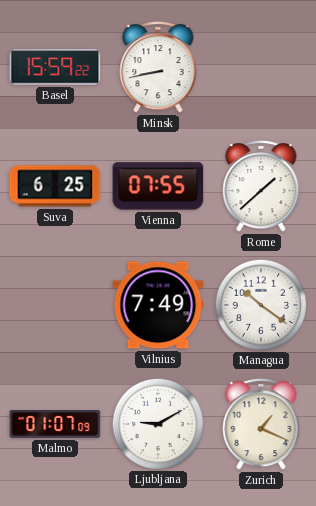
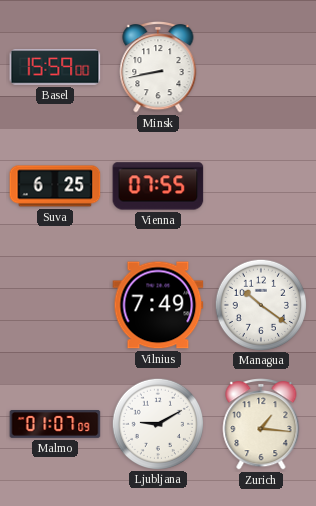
Basel: 15:59:22 -> 15:59:00
Rome: 1:38 -> none
Zurich: 1:19 -> 1:16
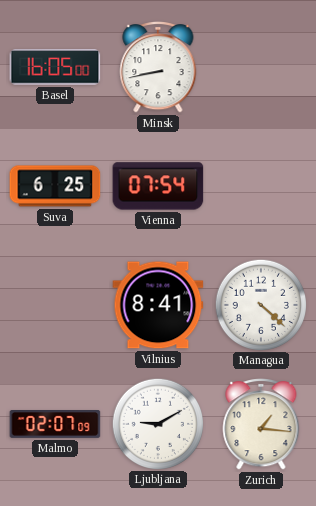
Basel: 15:59 -> 16:05
Vienna: 07:55 -> 07:54
Vilnius: 7:49 -> 8:41
Managua: 10:21 -> 4:22
Malmo: 01:07 -> 02:07
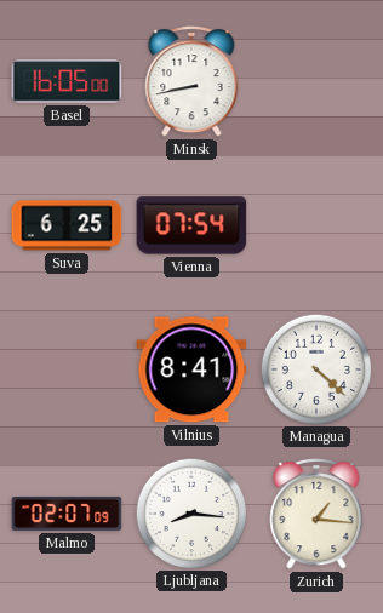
Ljubljana: 9:10 -> 8:16
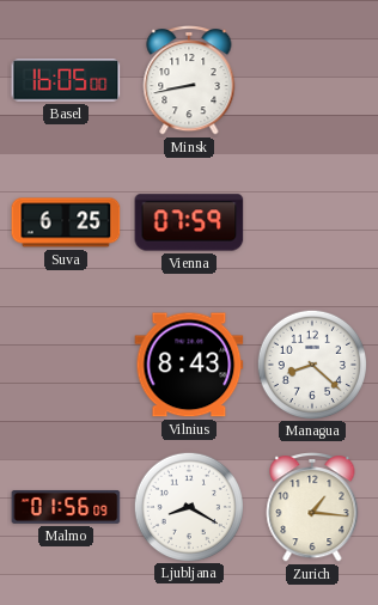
Vienna: 07:54 -> 07:59
Vilnius: 8:41 -> 8:43
Managua: 4:22 -> 8:22
Malmo: 02:07 -> 01:56
Ljubljana: 8:16 -> 8:20
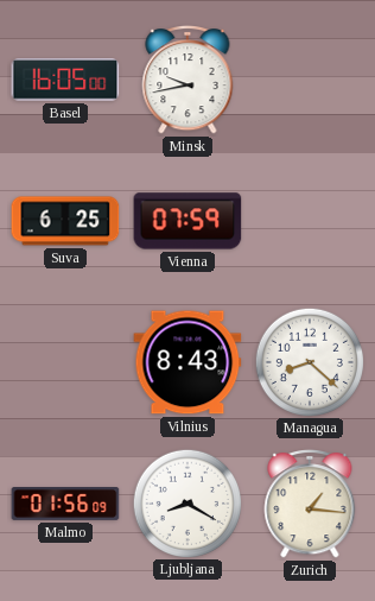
Minsk: 8:43 -> 9:43
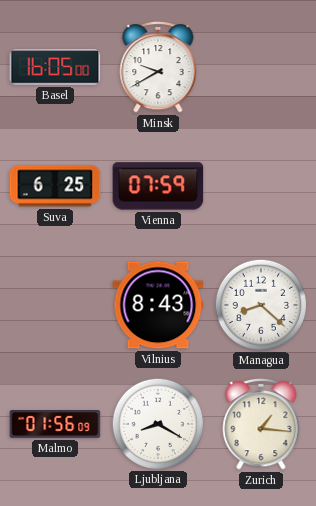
Minsk: 9:43 -> 9:40
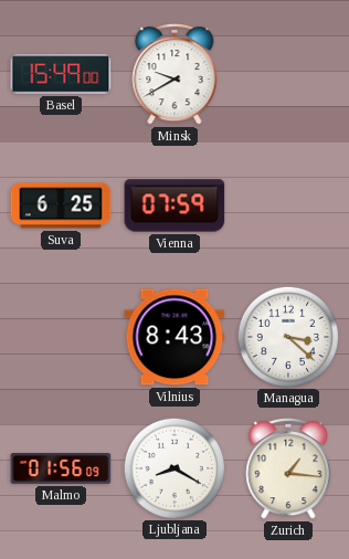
Basel: 16:05 -> 15:49
Managua: 8:22 -> 3:22
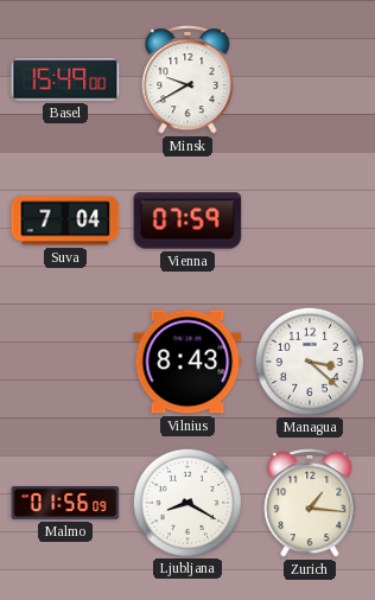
Suva: 6:25 -> 7:04
